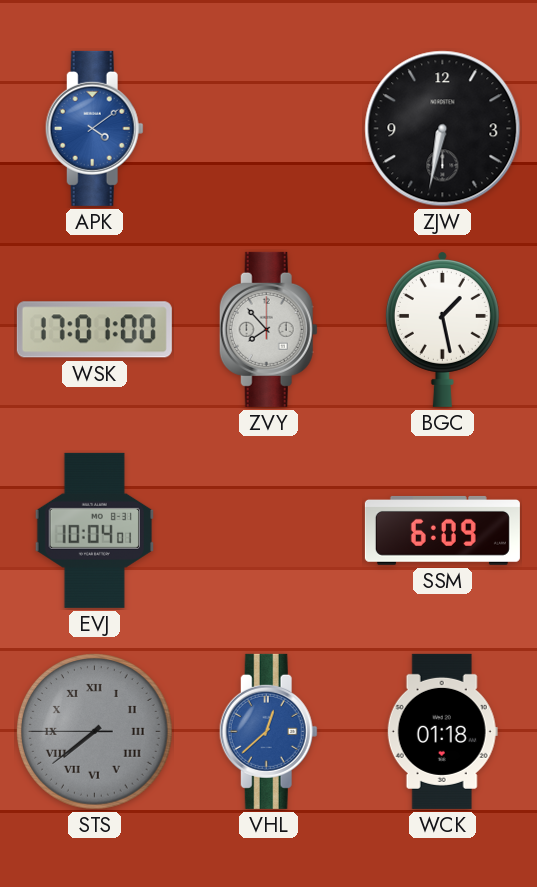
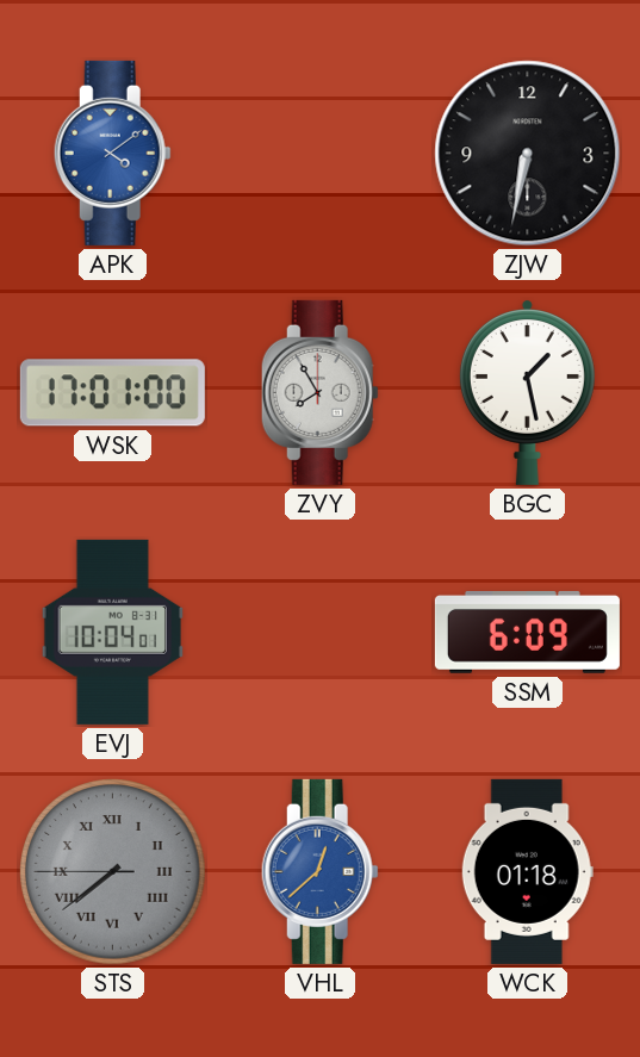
ZVY: 7:53 -> 7:55
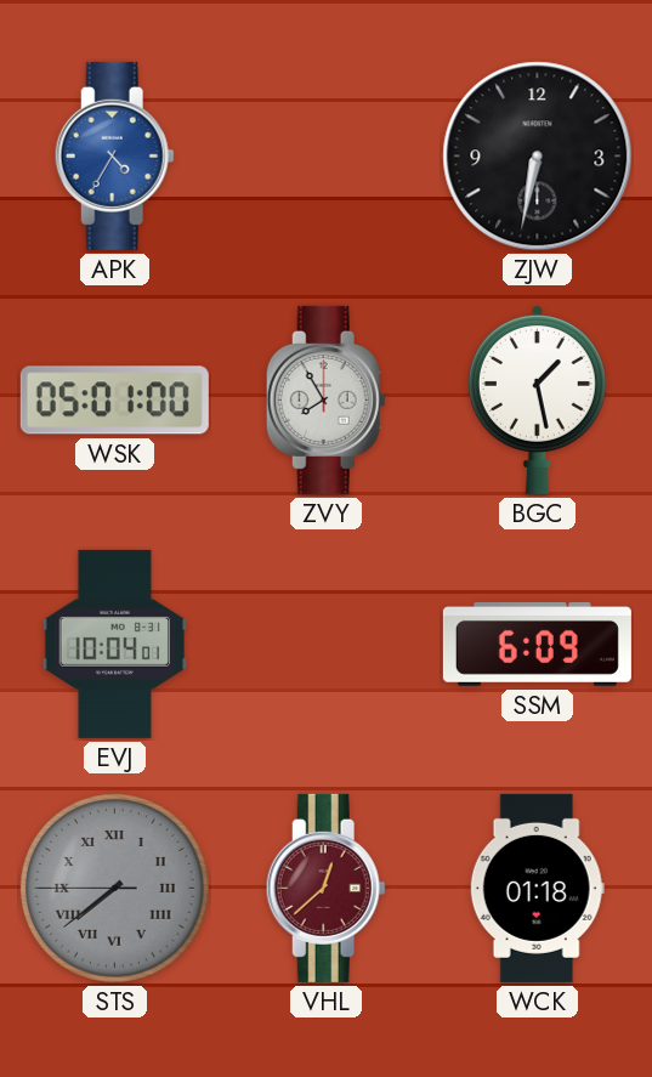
APK: 4:09 -> 4:35
WSK: 17:01 -> 05:01
VHL dial: blue -> burgundy
